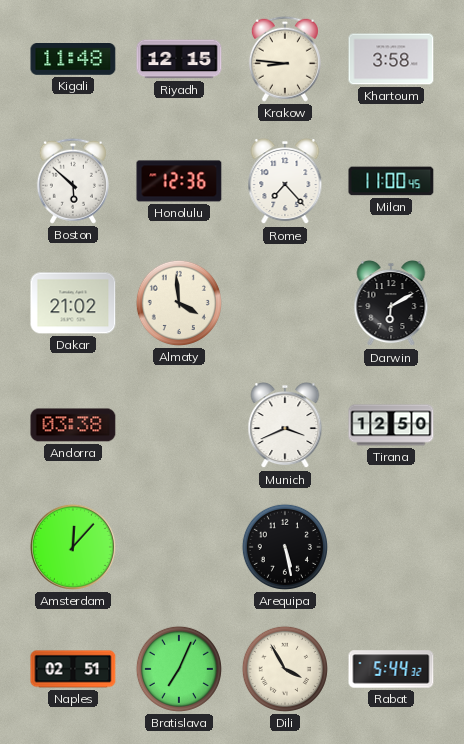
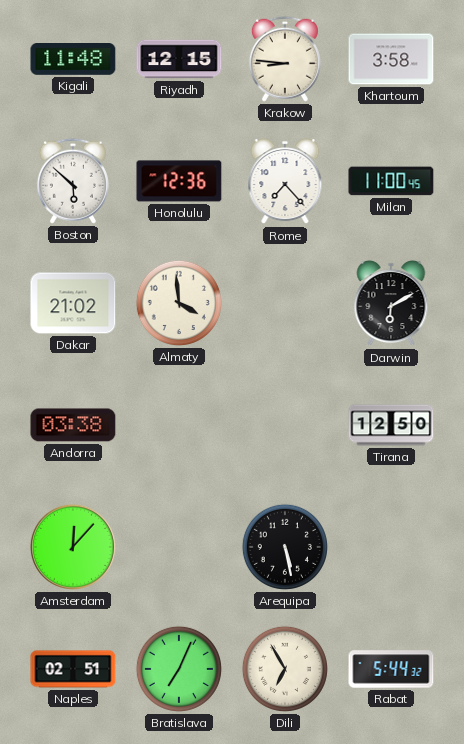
Munich: 3:41 -> none
Dili: 3:55 -> 6:55
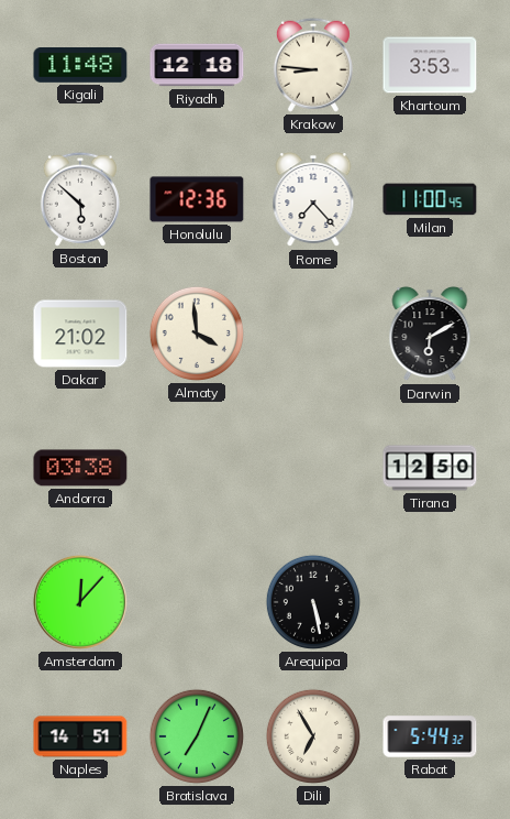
Riyadh: 12:15 -> 12:18
Khartoum: 3:58 -> 3:53
Naples: 02:51 -> 14:51
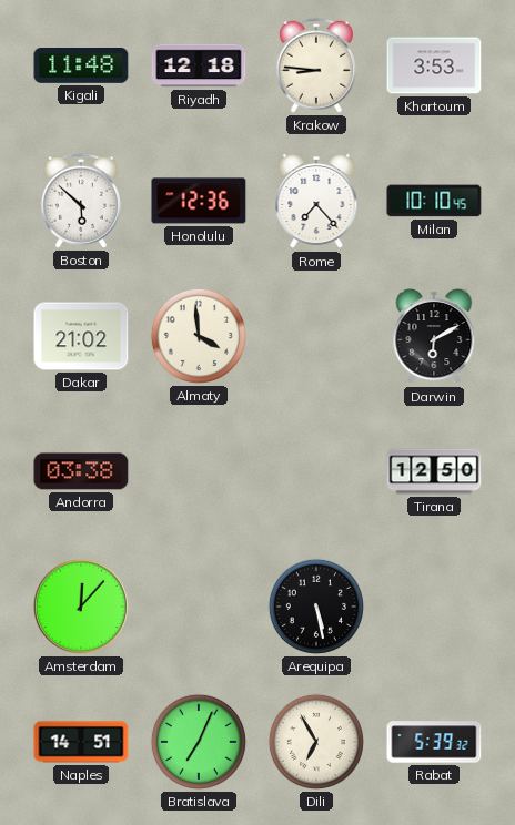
Milan: 11:00 -> 10:10
Rabat: 5:44 -> 5:39
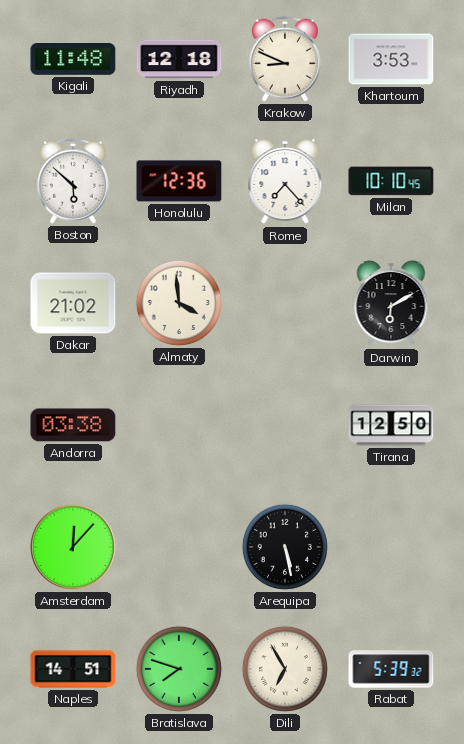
Krakow: 8:46 -> 8:49
Bratislava: 7:04 -> 7:48
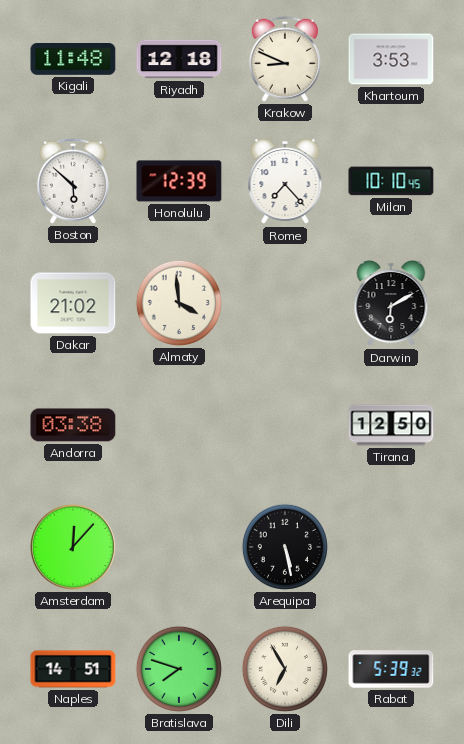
Honolulu: 12:36 -> 12:39
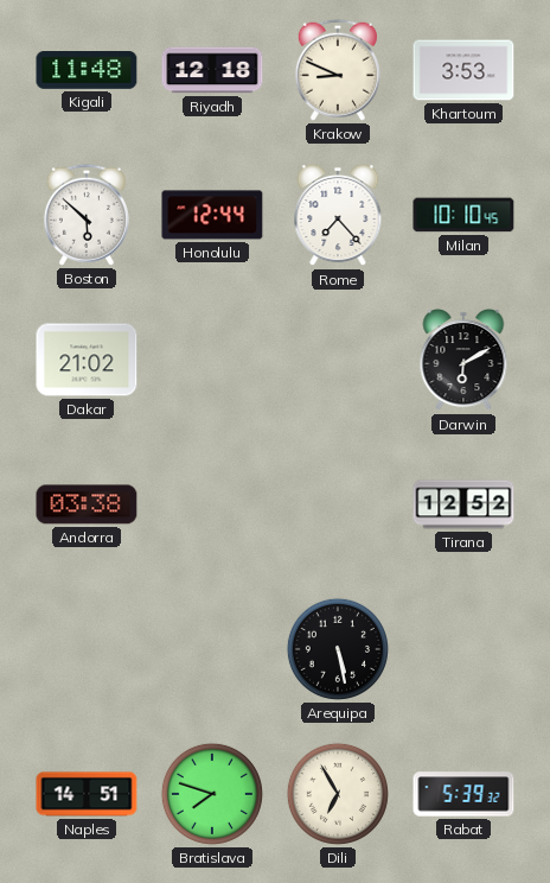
Honolulu: 12:39 -> 12:44
Almaty: 3:59 -> none
Tirana: 12:50 -> 12:52
Amsterdam: 12:07 -> none
